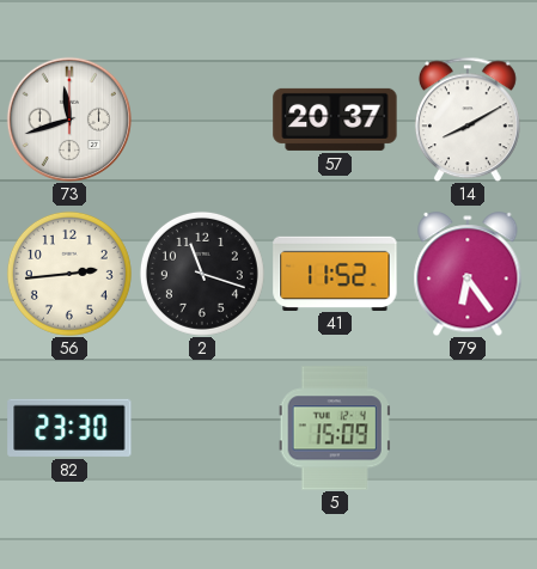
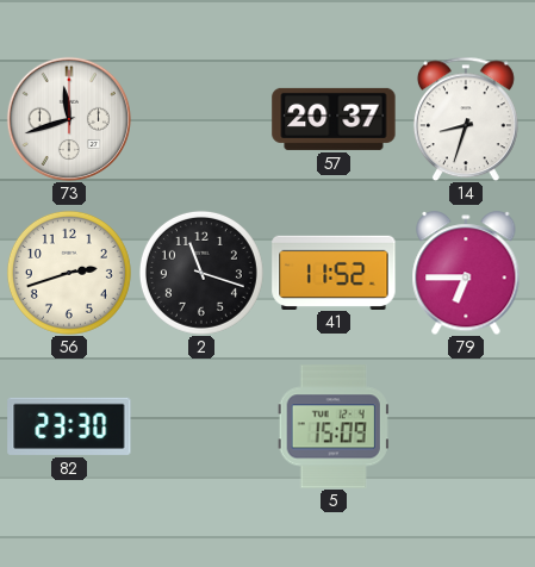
14: 8:10 -> 8:33
56: 2:44 -> 2:42
79: 6:24 -> 6:45
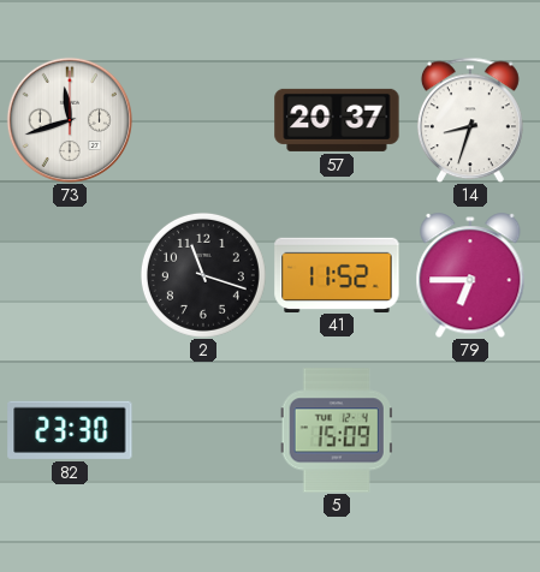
56: 2:42 -> none
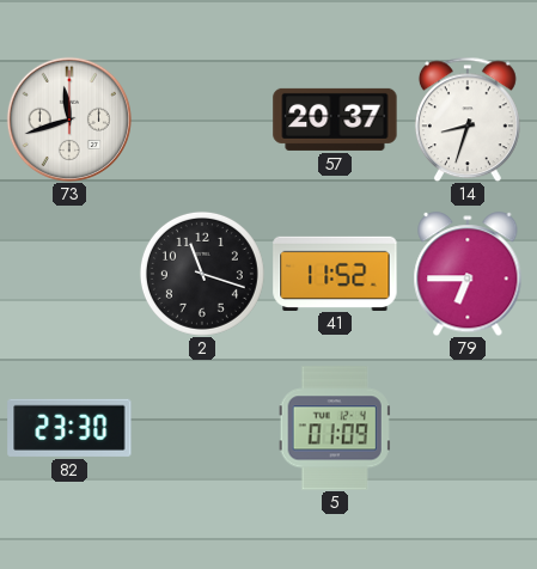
5: 15:09 -> 01:09
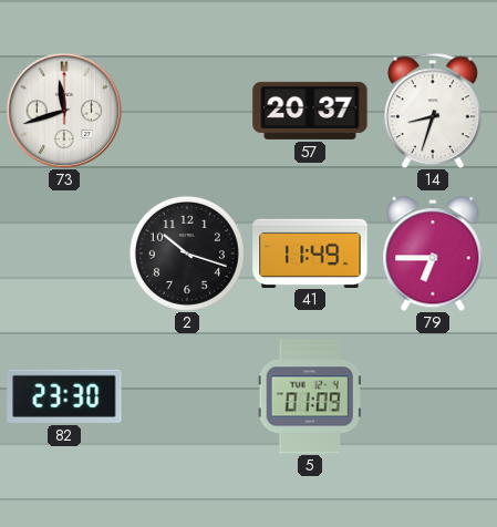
2: 11:18 -> 10:18
41: 11:52 -> 11:49
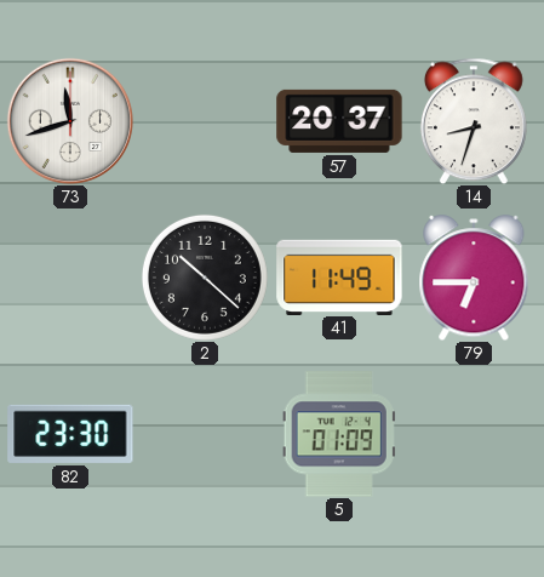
2: 10:18 -> 10:22
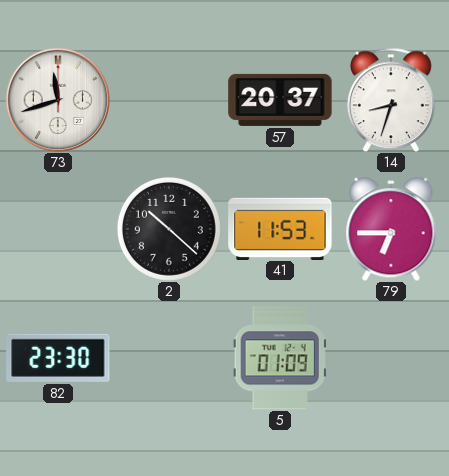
41: 11:49 -> 11:53
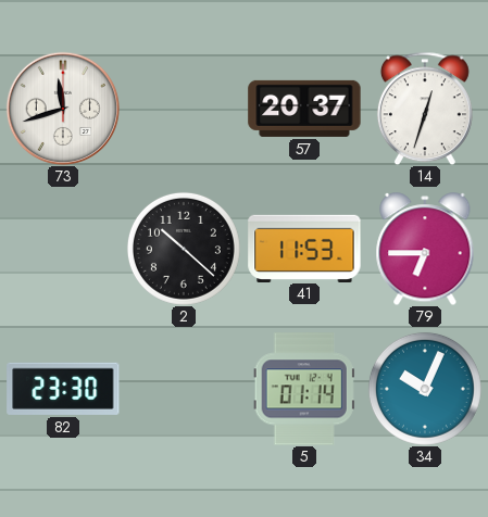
14: 8:33 -> 12:33
5: 01:09 -> 01:14
34: none -> 10:04
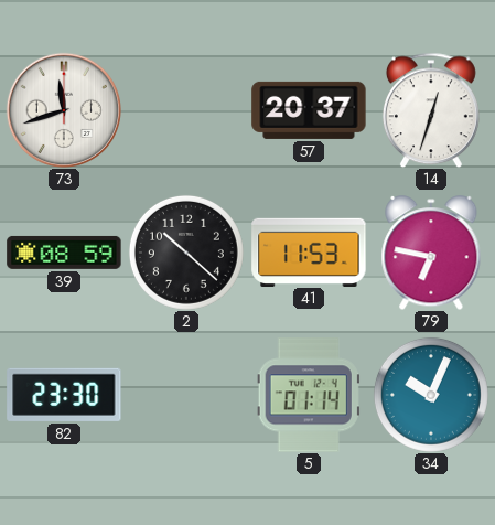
39: none -> 08:59
79: 6:45 -> 6:47
